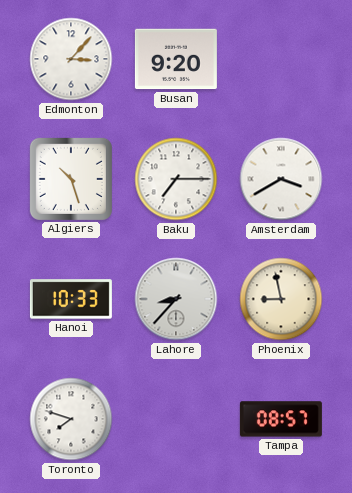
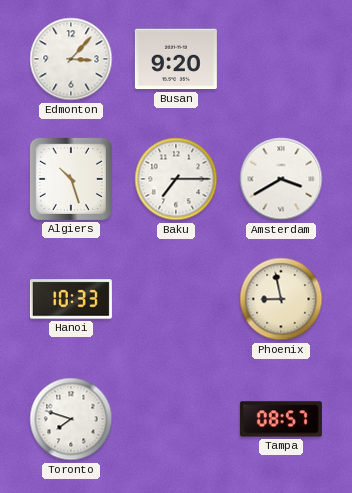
Lahore: 8:37 -> none
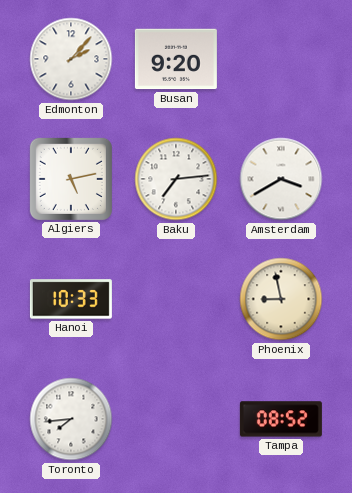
Edmonton: 3:07 -> 2:07
Algiers: 10:27 -> 5:13
Baku: 7:15 -> 7:14
Toronto: 7:48 -> 7:44
Tampa: 08:57 -> 08:52
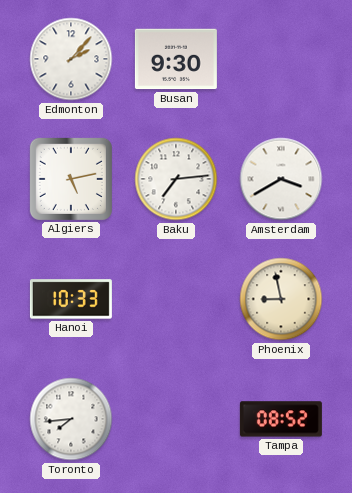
Busan: 9:20 -> 9:30
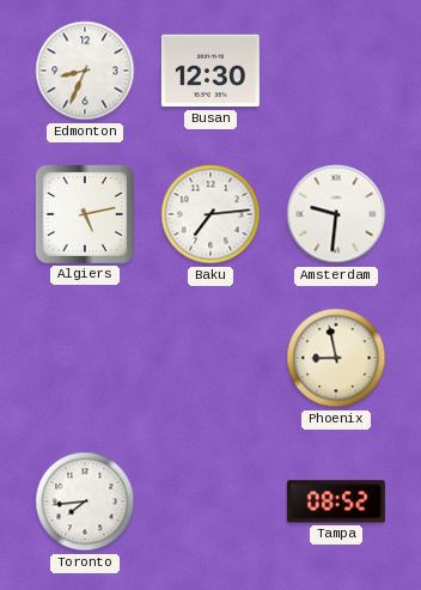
Edmonton: 2:07 -> 8:34
Busan: 9:30 -> 12:30
Amsterdam: 3:40 -> 9:31
Hanoi: 10:33 -> none
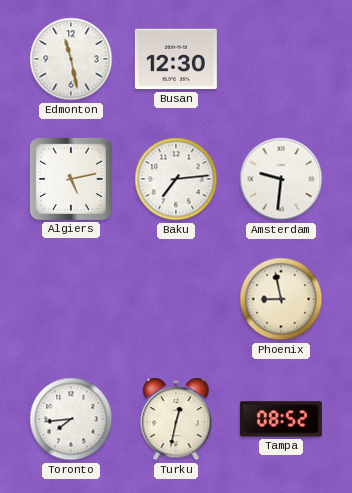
Edmonton: 8:34 -> 11:28
Turku: none -> 12:32
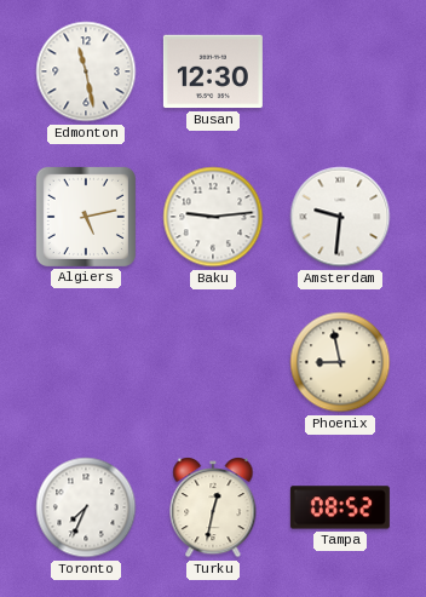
Baku: 7:14 -> 9:14
Toronto: 7:44 -> 7:34
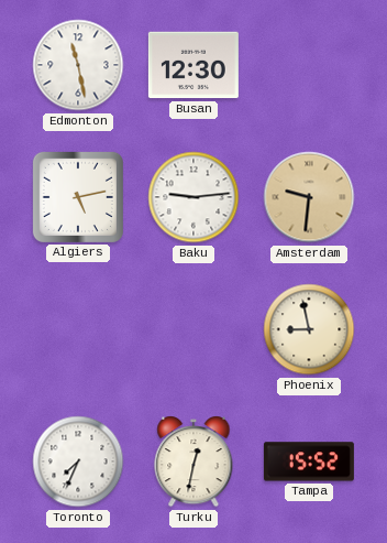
Amsterdam dial: white -> champagne
Tampa: 08:52 -> 15:52
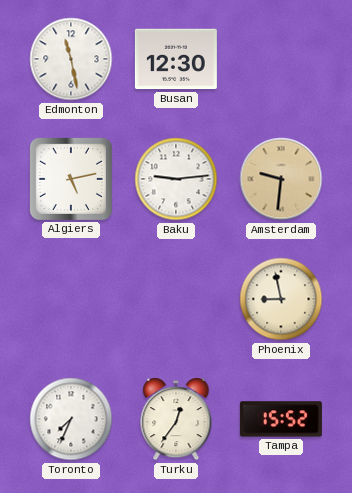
Turku: 12:32 -> 12:36
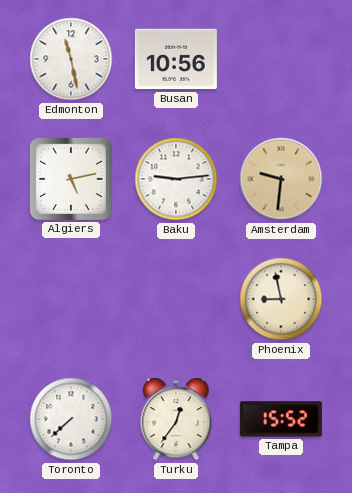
Busan: 12:30 -> 10:56
Toronto: 7:34 -> 7:38
